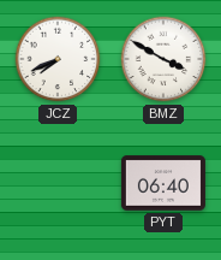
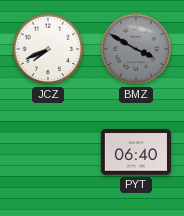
BMZ dial: white -> grey
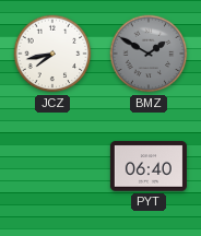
JCZ: 7:41 -> 7:43
BMZ: 3:50 -> 1:50
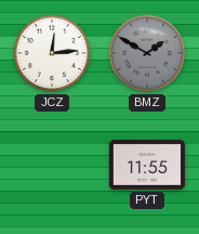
JCZ: 7:43 -> 12:14
PYT: 06:40 -> 11:55
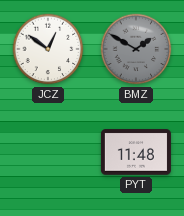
JCZ: 12:14 -> 12:51
PYT: 11:55 -> 11:48
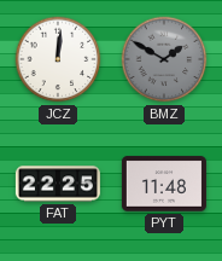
JCZ: 12:51 -> 12:01
FAT: none -> 22:25
